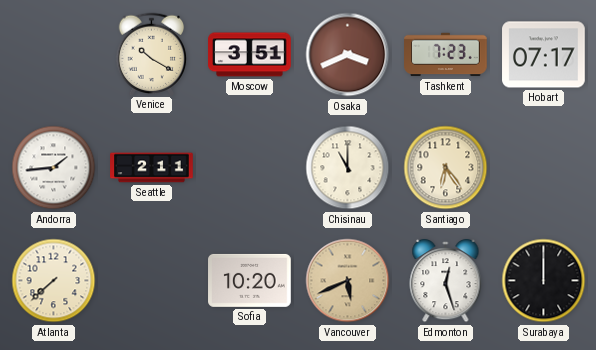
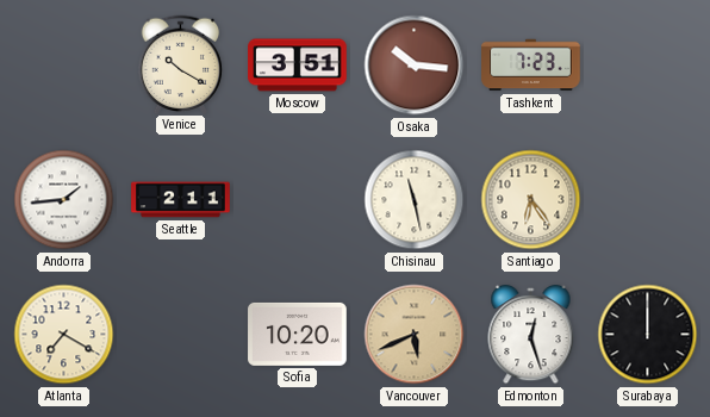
Osaka: 3:41 -> 10:16
Hobart: 07:17 -> none
Chisinau: 11:00 -> 11:28
Atlanta: 7:38 -> 7:20
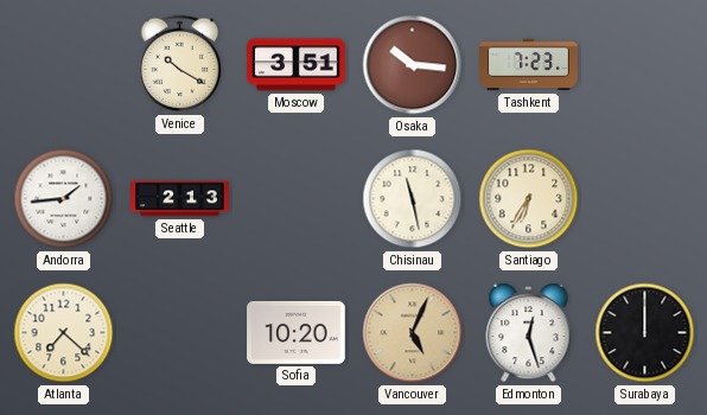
Seattle: 2:11 -> 2:13
Santiago: 6:24 -> 6:35
Atlanta: 7:20 -> 7:22
Vancouver: 5:41 -> 5:04
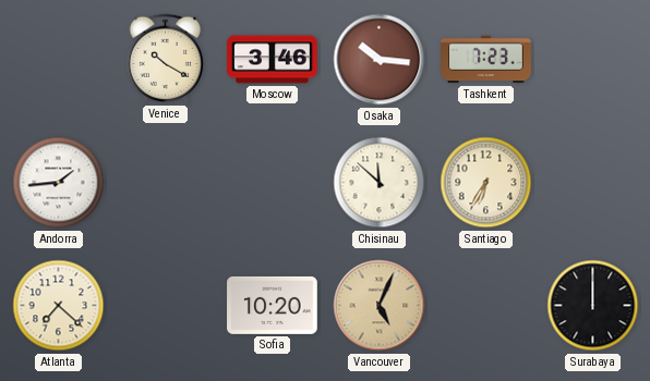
Moscow: 3:51 -> 3:46
Seattle: 2:13 -> none
Chisinau: 11:28 -> 11:52
Edmonton: 12:27 -> none
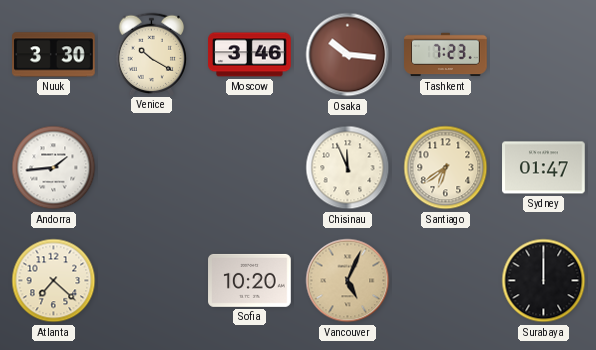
Nuuk: none -> 3:30
Chisinau: 11:52 -> 11:56
Santiago: 6:35 -> 6:39
Sydney: none -> 01:47
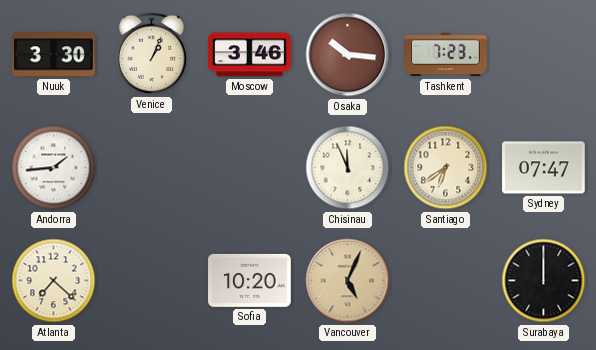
Venice: 10:20 -> 1:04
Sydney: 01:47 -> 07:47
